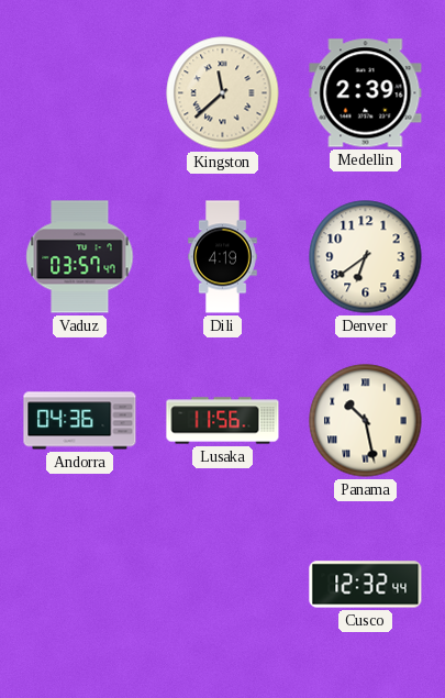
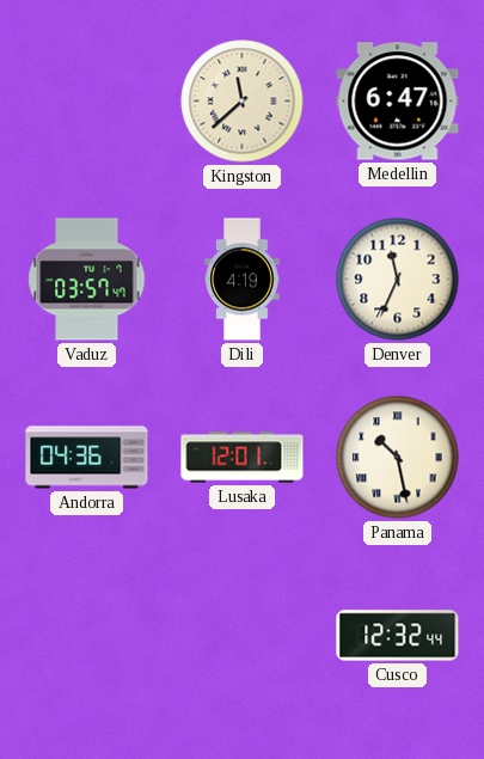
Medellin: 2:39 -> 6:47
Denver: 6:39 -> 11:34
Lusaka: 11:56 -> 12:01
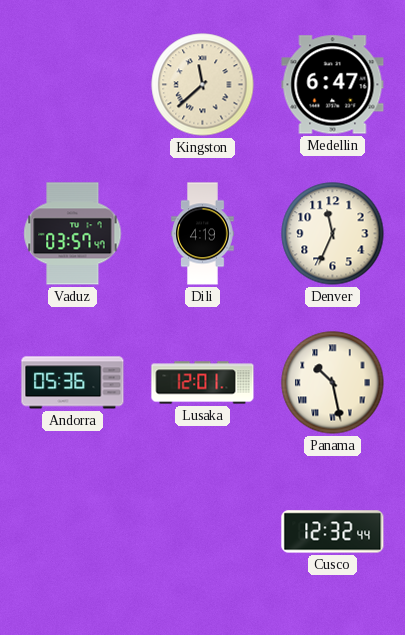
Andorra: 04:36 -> 05:36
